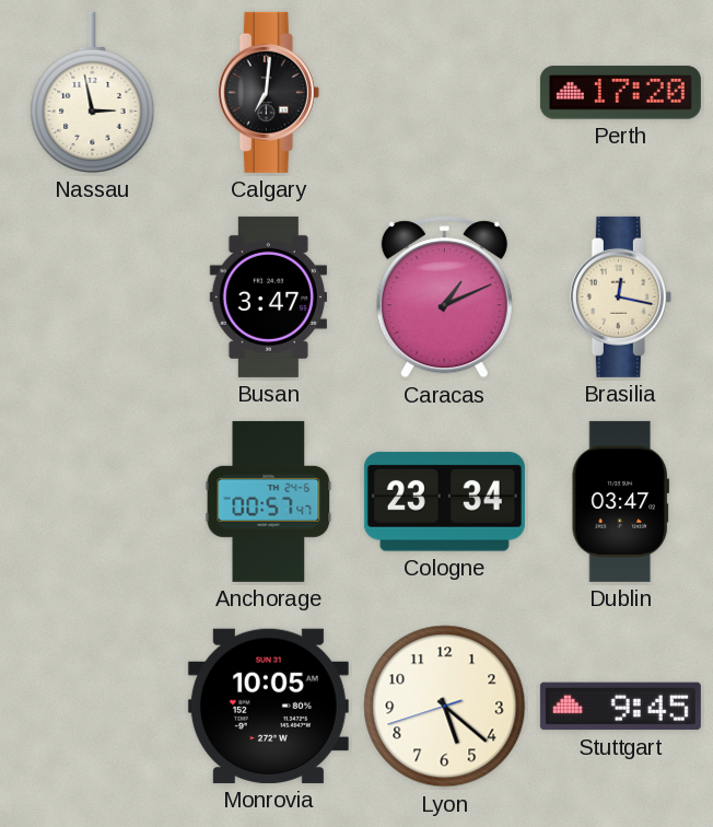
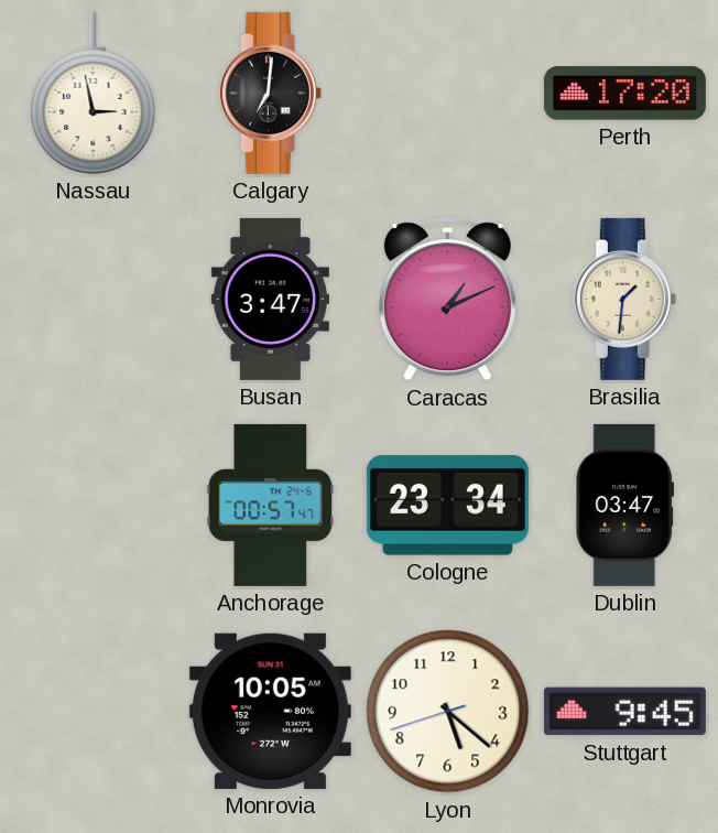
Brasilia: 12:17 -> 1:31
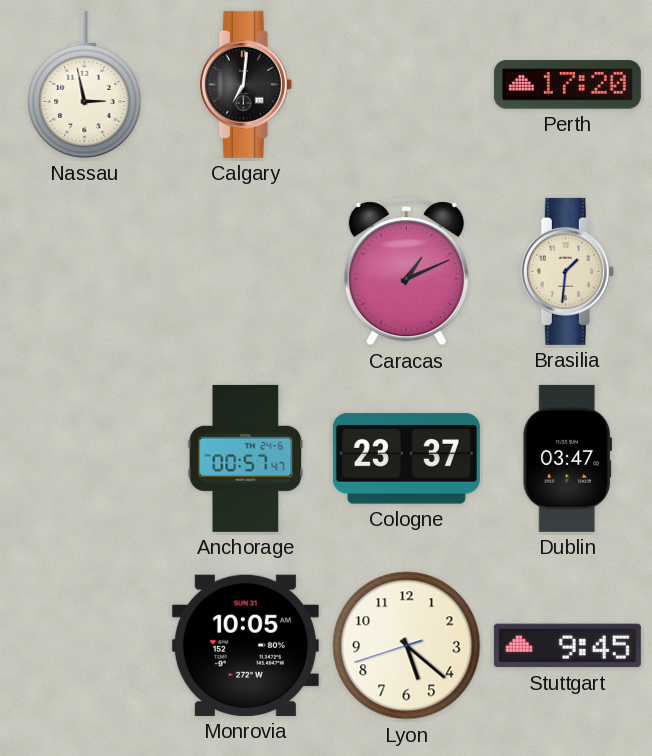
Busan: 3:47 -> none
Cologne: 23:34 -> 23:37
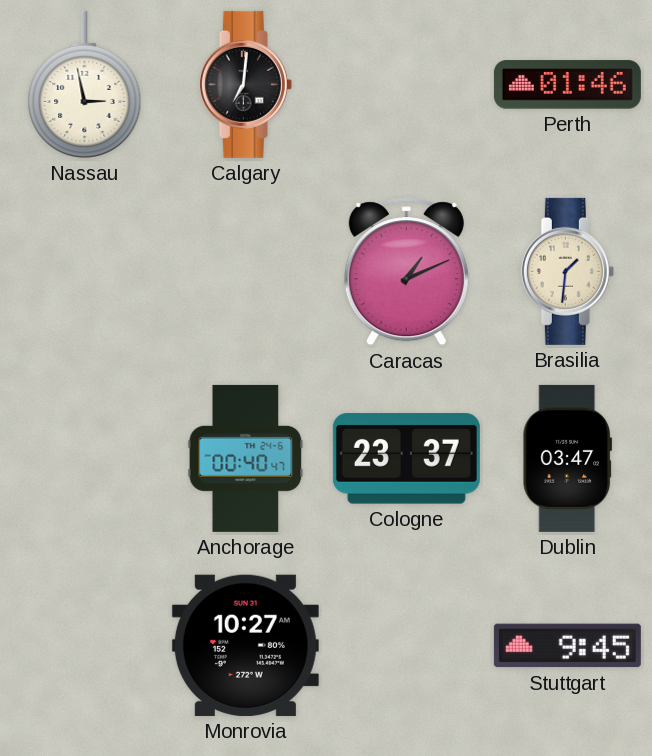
Perth: 17:20 -> 01:46
Anchorage: 00:57 -> 00:40
Monrovia: 10:05 -> 10:27
Lyon: 5:21 -> none
